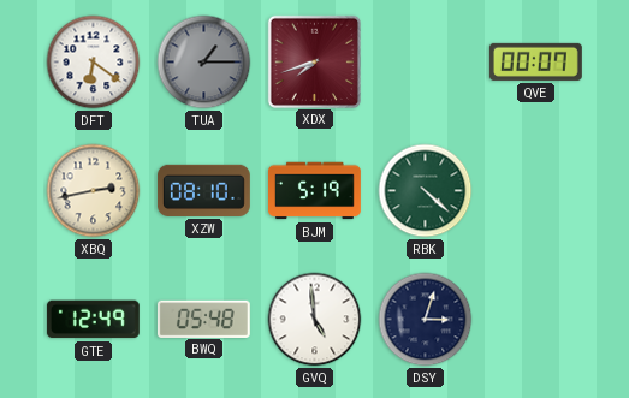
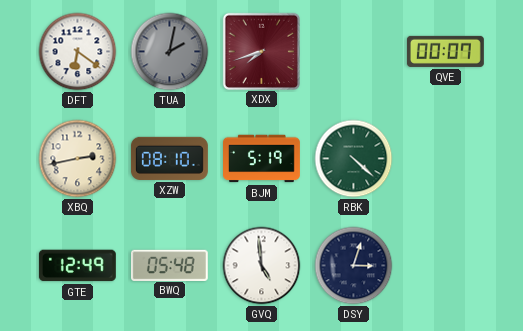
TUA: 1:15 -> 2:02
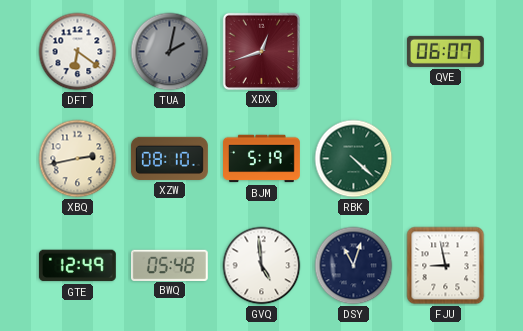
XDX: 7:42 -> 12:42
QVE: 00:07 -> 06:07
DSY: 3:03 -> 11:03
FJU: none -> 8:58
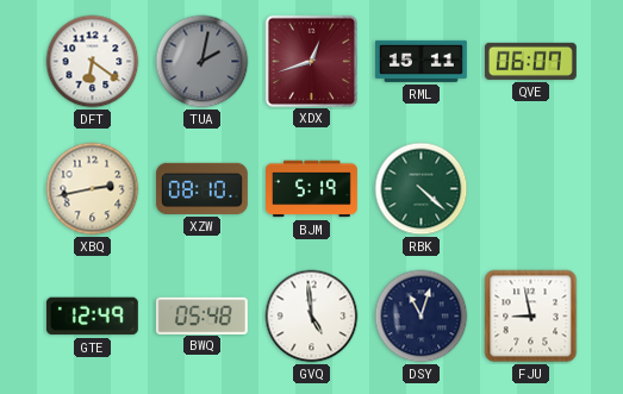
RML: none -> 15:11
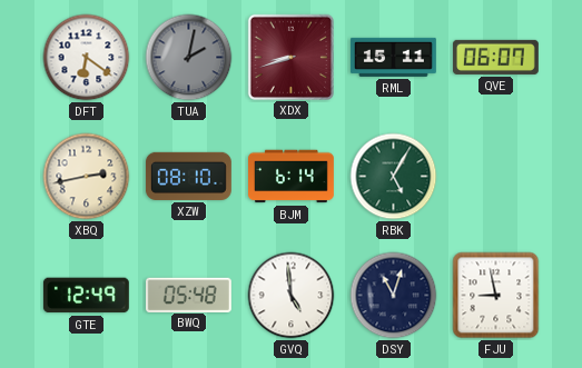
XDX: 12:42 -> 8:42
BJM: 5:19 -> 6:14
RBK: 4:22 -> 5:05
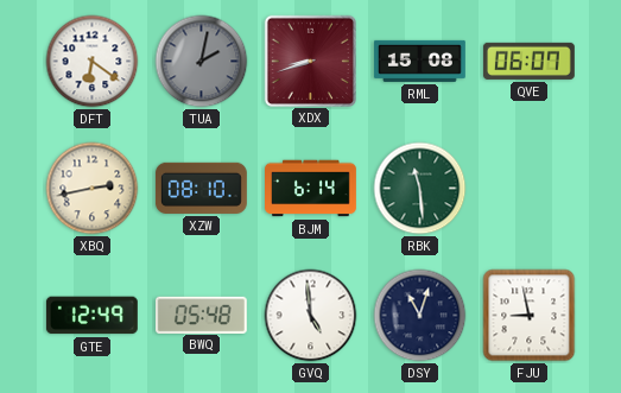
RML: 15:11 -> 15:08
RBK: 5:05 -> 11:29
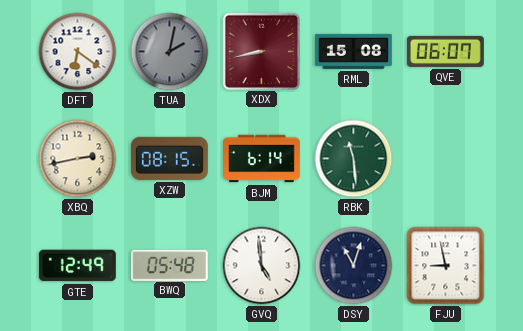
XDX: 8:42 -> 8:43
XZW: 08:10 -> 08:15
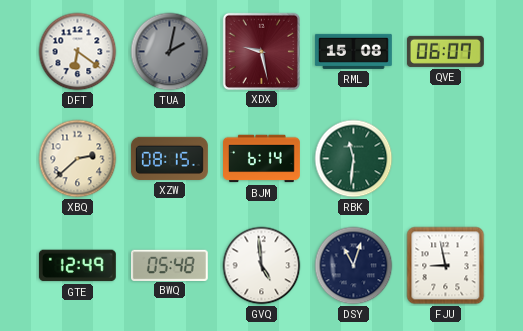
XDX: 8:43 -> 9:28
XBQ: 2:43 -> 2:38
RBK: 11:29 -> 11:31
